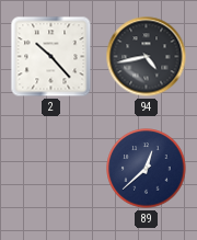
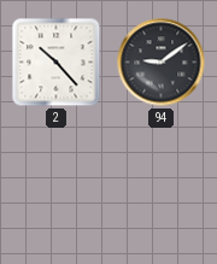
94: 4:43 -> 9:09
89: 12:38 -> none
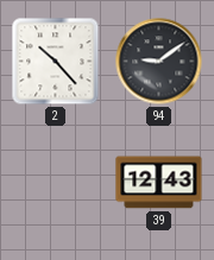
39: none -> 12:43
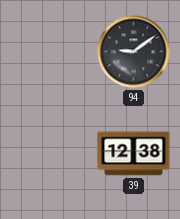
2: 10:23 -> none
39: 12:43 -> 12:38
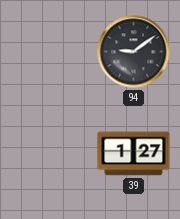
39: 12:38 -> 1:27
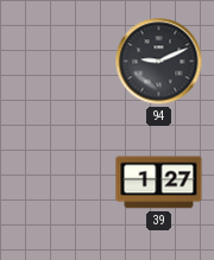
94: 9:09 -> 9:11
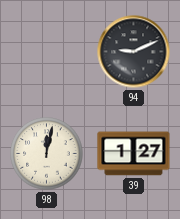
98: none -> 12:02
